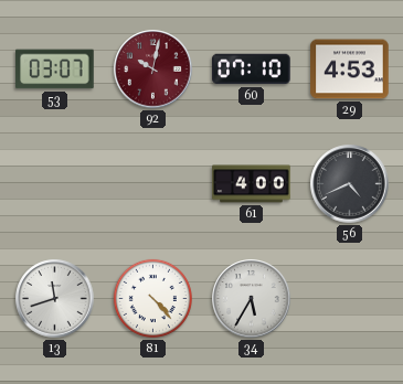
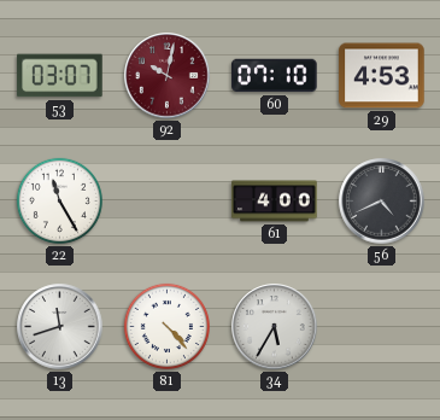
22: none -> 11:25
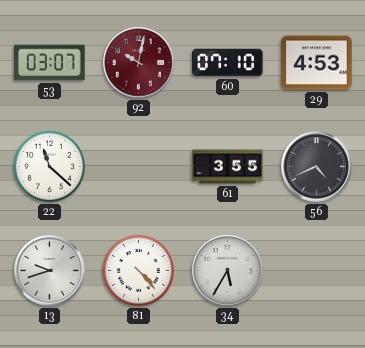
22: 11:25 -> 11:22
61: 4:00 -> 3:55
13: 11:42 -> 9:42
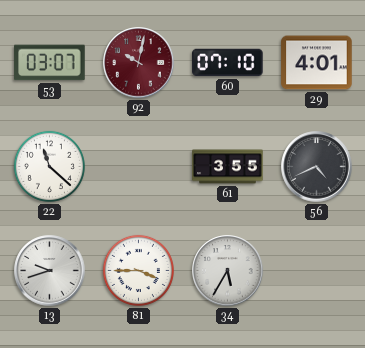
29: 4:53 -> 4:01
81: 4:23 -> 3:45
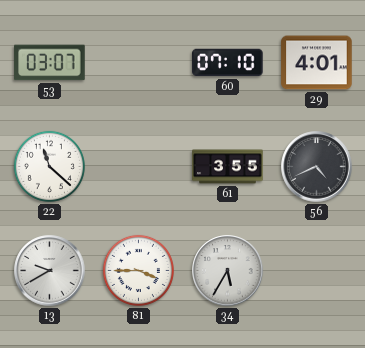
92: 10:02 -> none
13: 9:42 -> 9:40
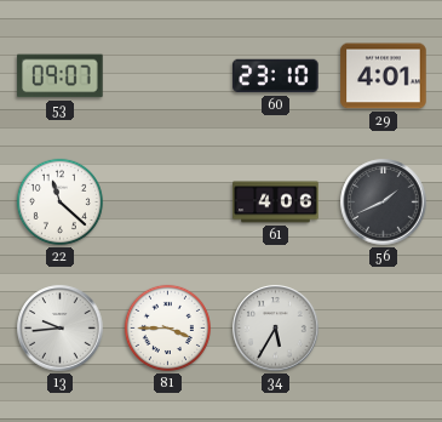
53: 03:07 -> 09:07
60: 07:10 -> 23:10
61: 3:55 -> 4:06
56: 4:41 -> 1:41
13: 9:40 -> 9:44
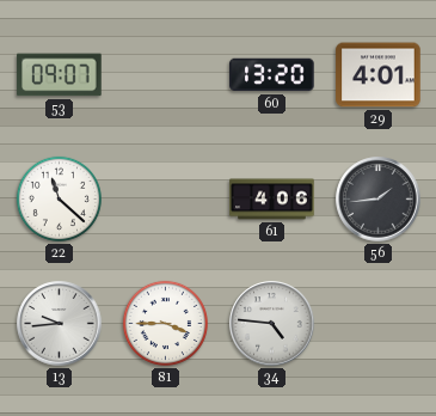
60: 23:10 -> 13:20
56: 1:41 -> 1:44
34: 5:35 -> 4:46
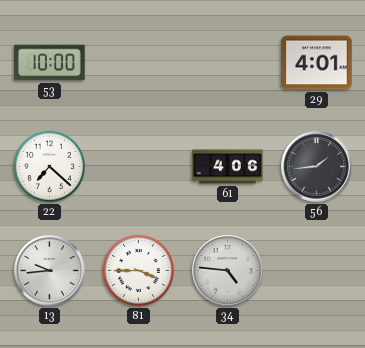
53: 09:07 -> 10:00
60: 13:20 -> none
22: 11:22 -> 7:22
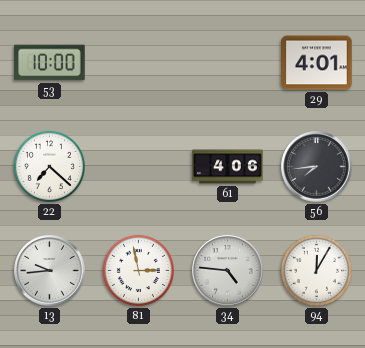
56: 1:44 -> 7:44
81: 3:45 -> 2:58
94: none -> 12:05
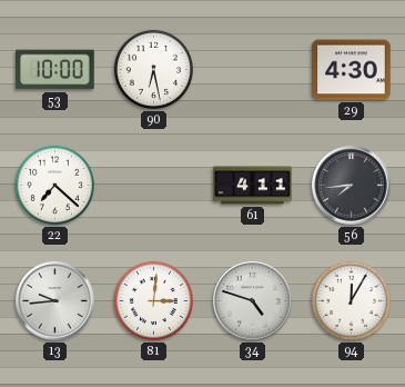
90: none -> 6:28
29: 4:01 -> 4:30
61: 4:06 -> 4:11
81: 2:58 -> 3:01
34: 4:46 -> 4:48
